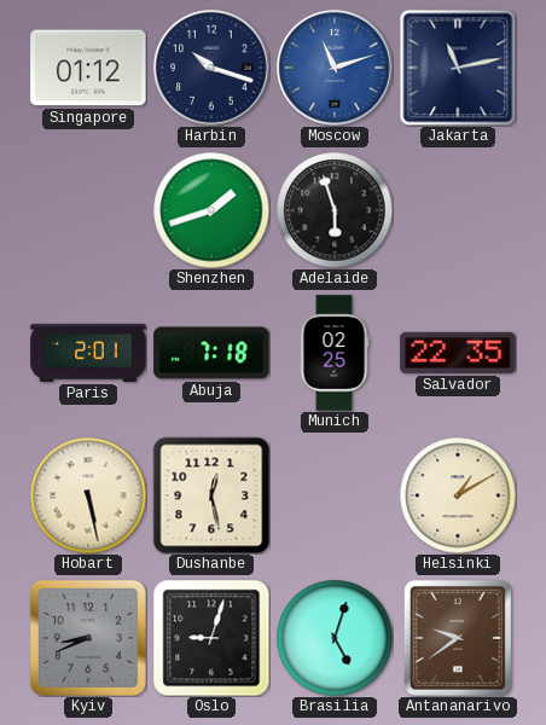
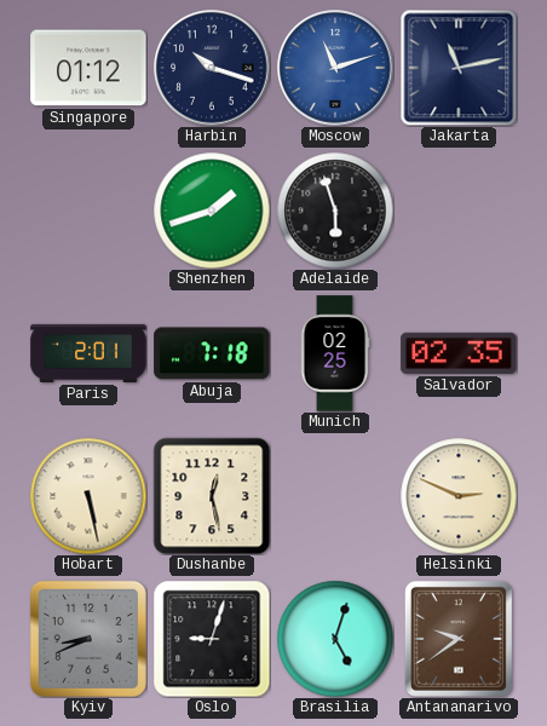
Salvador: 22:35 -> 02:35
Helsinki: 1:10 -> 2:49
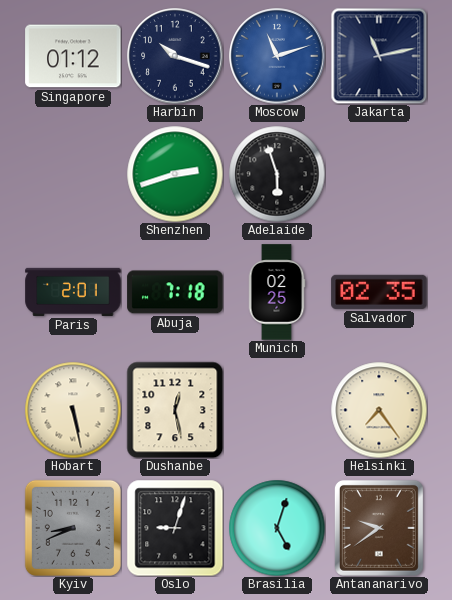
Shenzhen: 1:42 -> 2:42
Helsinki: 2:49 -> 7:24
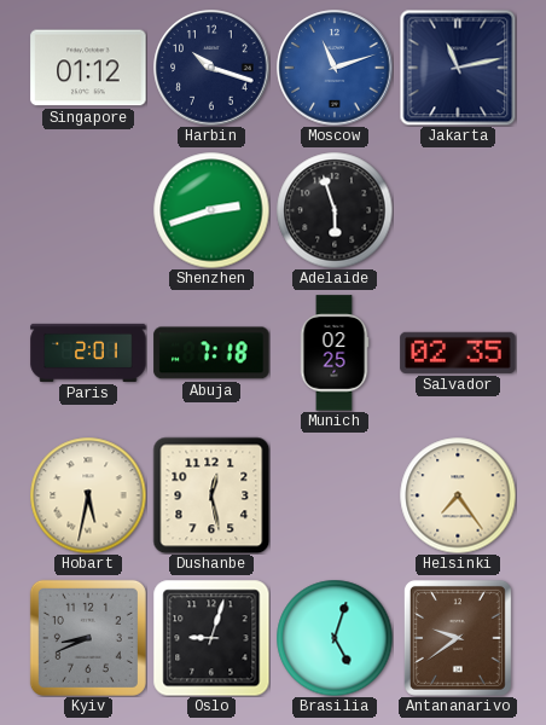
Hobart: 5:28 -> 5:32
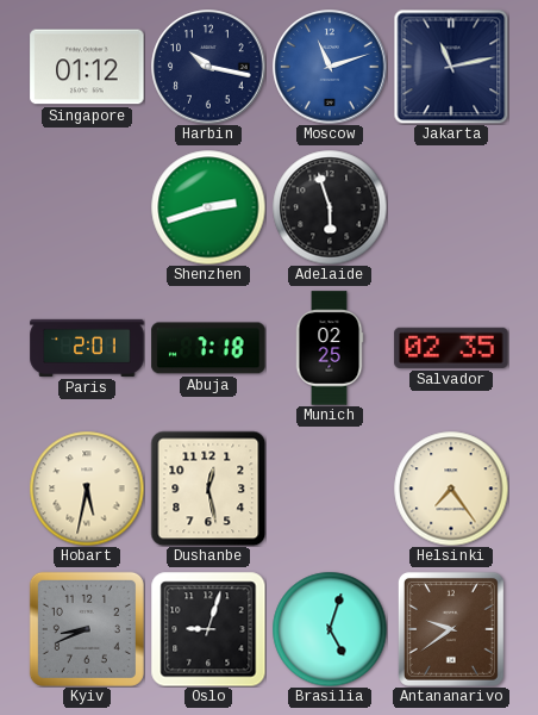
Harbin: 10:18 -> 10:17
